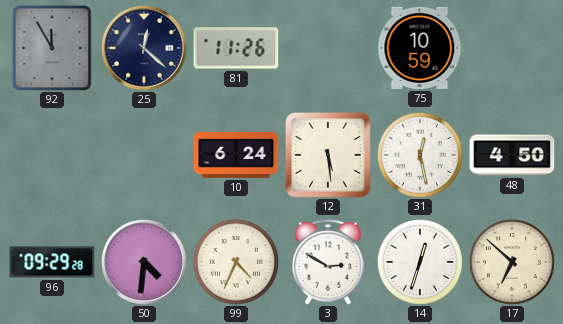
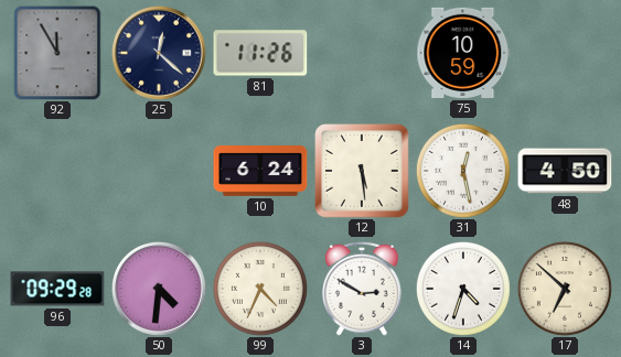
14: 12:33 -> 4:33
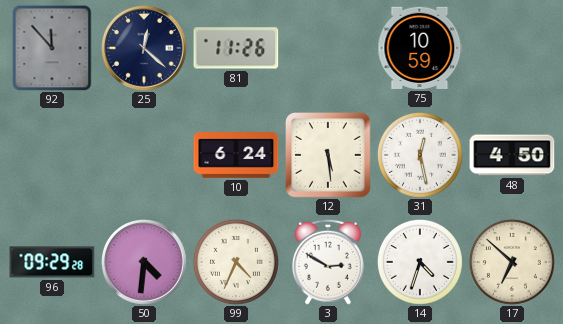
92: 11:55 -> 11:53
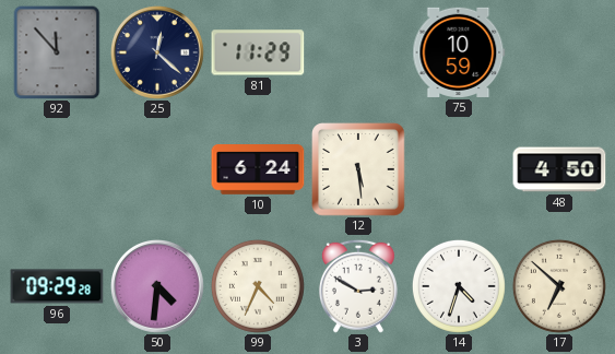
81: 11:26 -> 11:29
31: 12:28 -> none
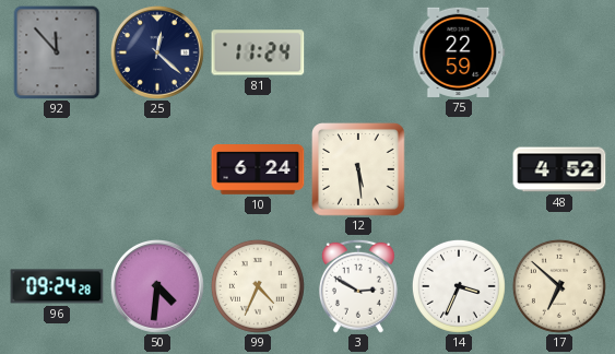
81: 11:29 -> 11:24
75: 10:59 -> 22:59
48: 4:50 -> 4:52
96: 09:29 -> 09:24
14: 4:33 -> 3:34
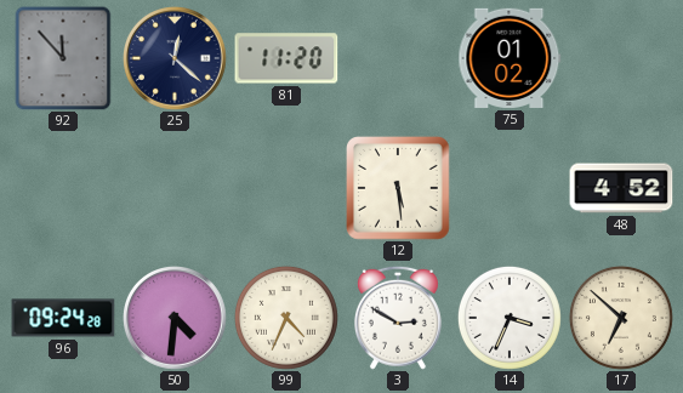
81: 11:24 -> 11:20
75: 22:59 -> 01:02
10: 6:24 -> none
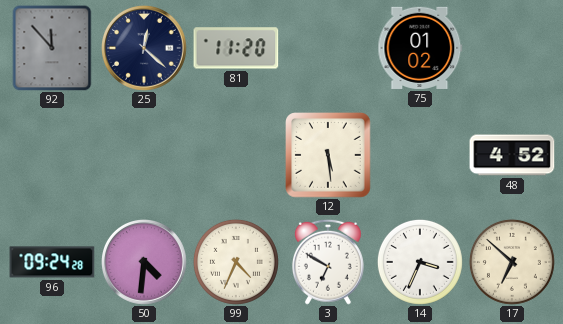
3: 2:50 -> 6:50
